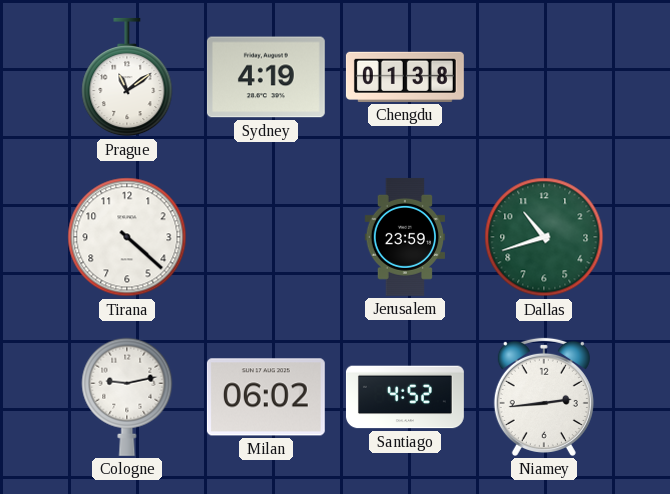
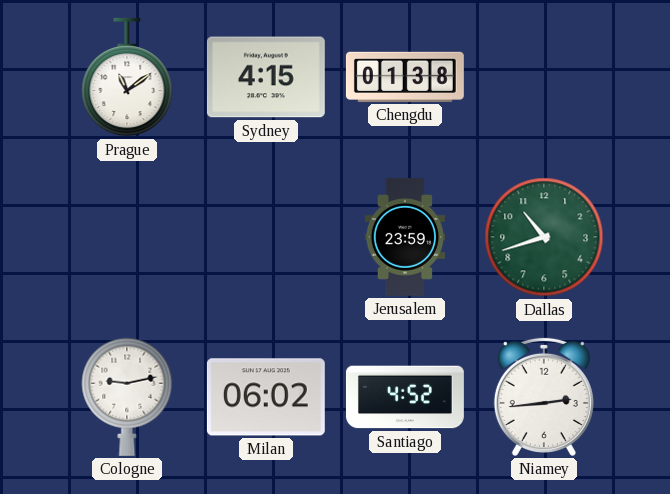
Sydney: 4:19 -> 4:15
Tirana: 4:22 -> none
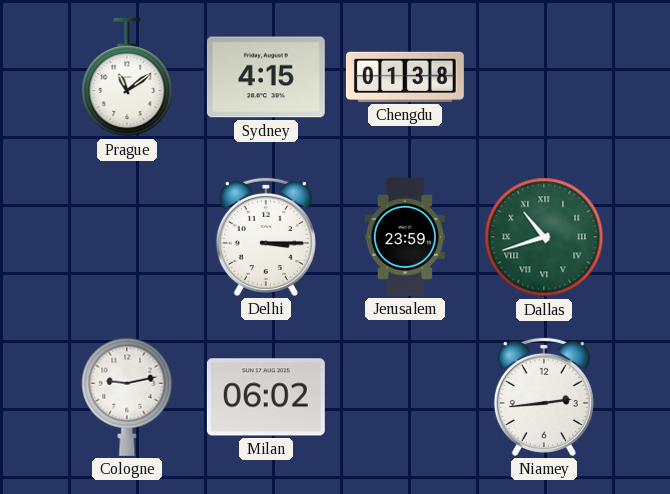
Delhi: none -> 3:15
Dallas numerals: Arabic -> Roman
Santiago: 4:52 -> none
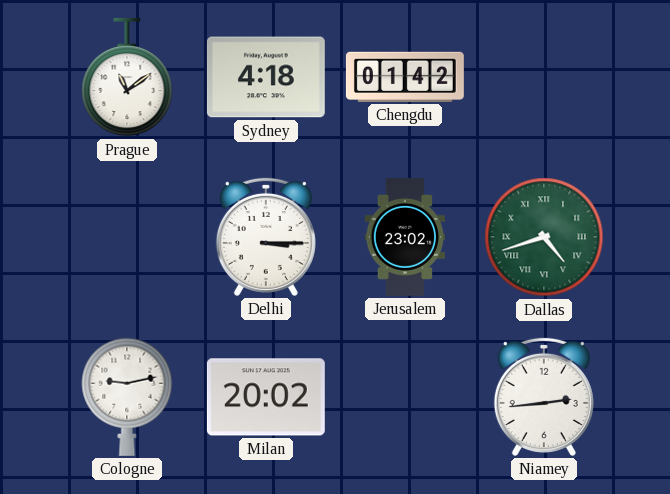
Sydney: 4:15 -> 4:18
Chengdu: 01:38 -> 01:42
Jerusalem: 23:59 -> 23:02
Dallas: 10:42 -> 4:42
Milan: 06:02 -> 20:02
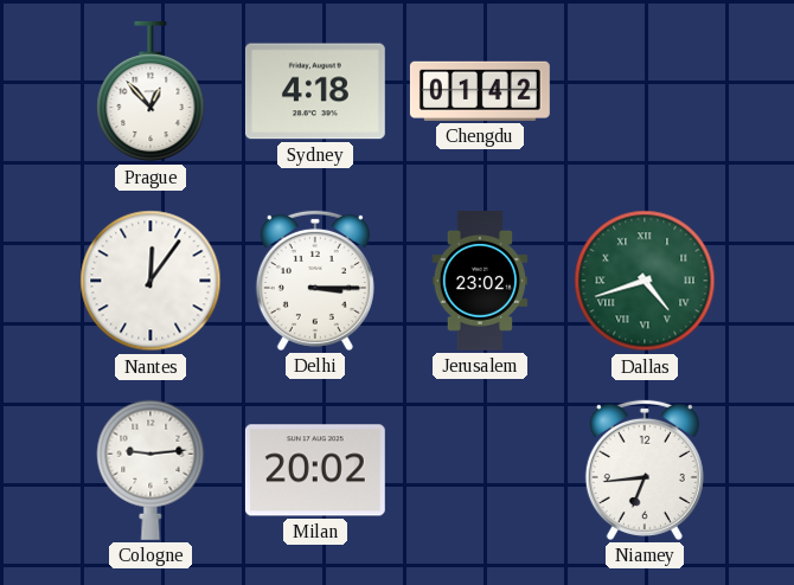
Prague: 11:09 -> 12:53
Nantes: none -> 12:06
Cologne: 9:13 -> 9:14
Niamey: 2:44 -> 6:44
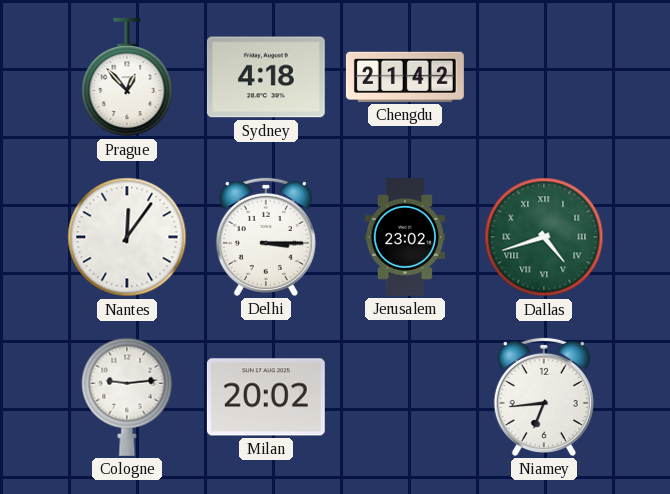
Chengdu: 01:42 -> 21:42
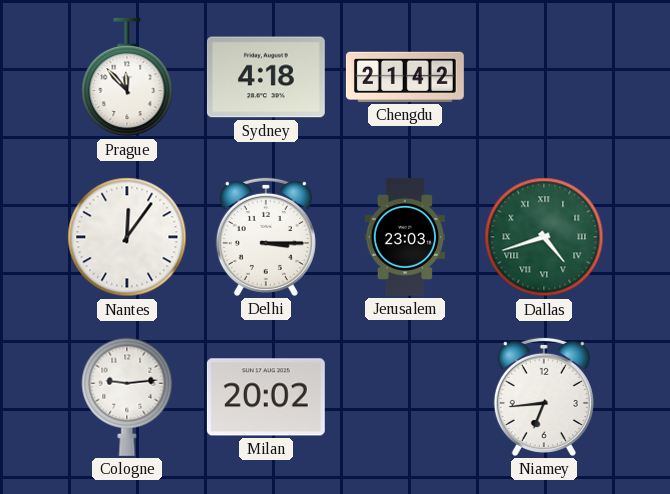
Prague: 12:53 -> 11:53
Jerusalem: 23:02 -> 23:03
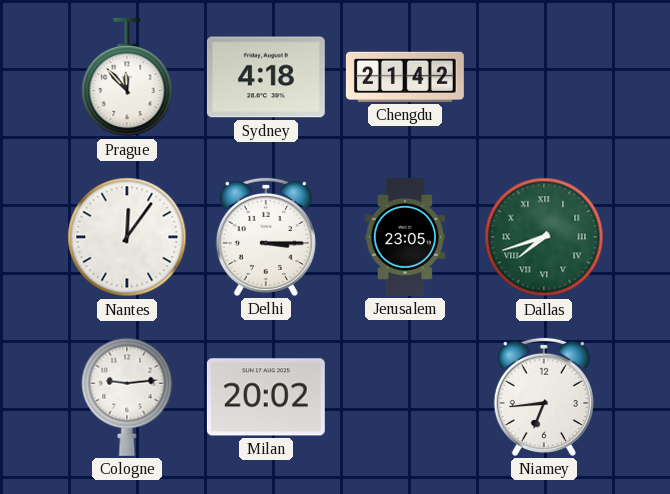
Jerusalem: 23:03 -> 23:05
Dallas: 4:42 -> 7:42
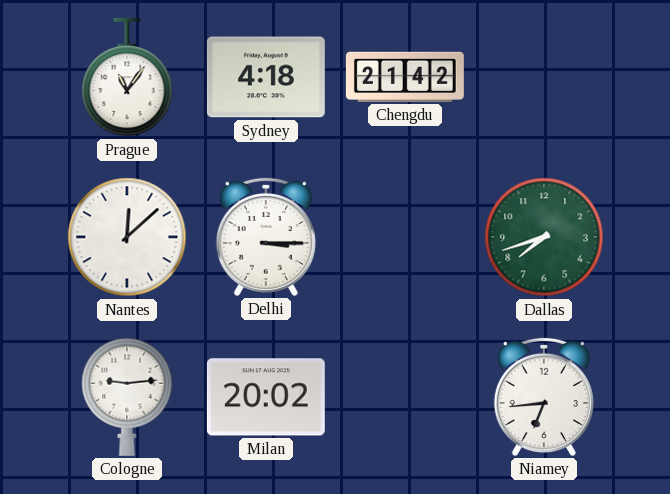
Prague: 11:53 -> 11:06
Nantes: 12:06 -> 12:08
Jerusalem: 23:05 -> none
Dallas numerals: Roman -> Arabic
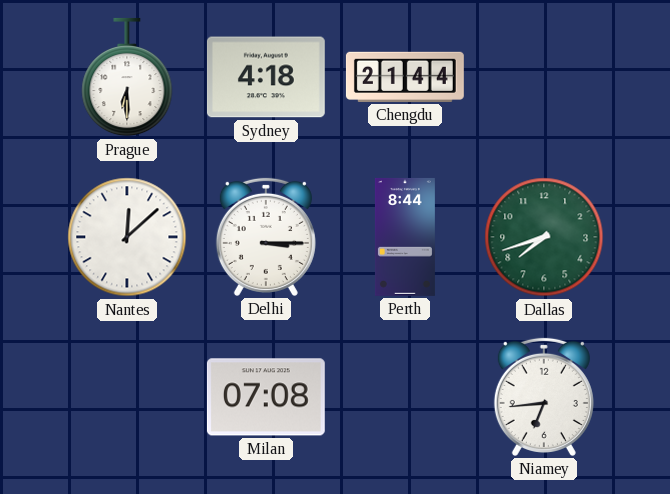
Prague: 11:06 -> 6:30
Chengdu: 21:42 -> 21:44
Perth: none -> 8:44
Cologne: 9:14 -> none
Milan: 20:02 -> 07:08
